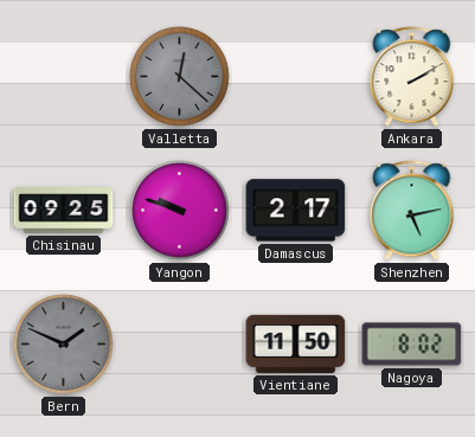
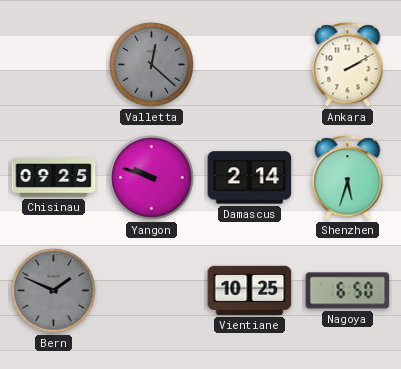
Damascus: 2:17 -> 2:14
Shenzhen: 5:13 -> 5:33
Vientiane: 11:50 -> 10:25
Nagoya: 8:02 -> 6:50
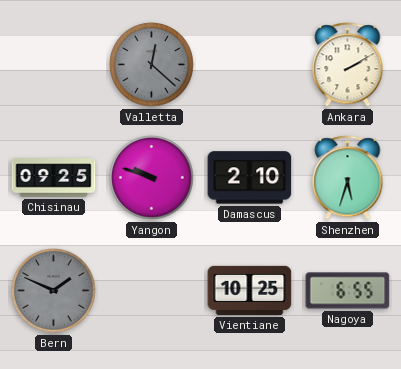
Damascus: 2:14 -> 2:10
Nagoya: 6:50 -> 6:55
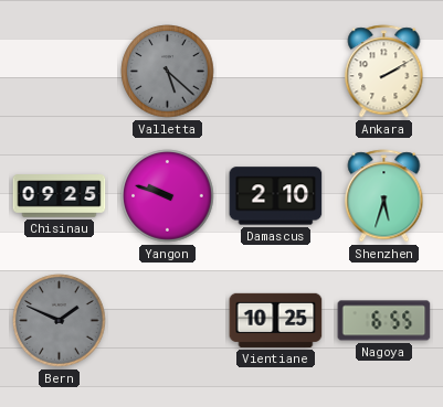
Valletta: 12:22 -> 5:22
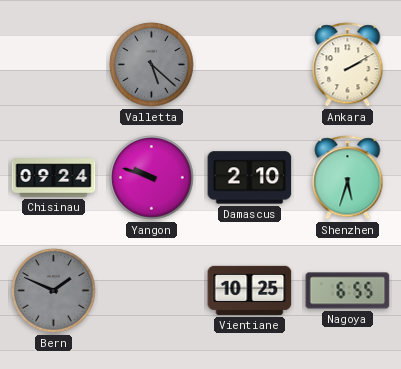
Chisinau: 09:25 -> 09:24
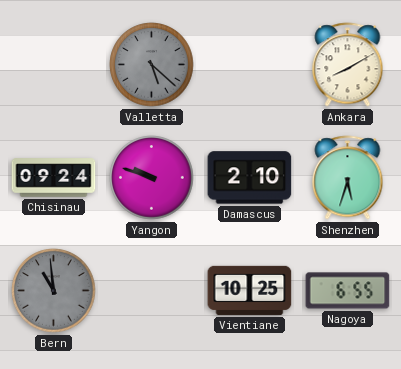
Ankara: 2:10 -> 8:10
Bern: 1:49 -> 10:59
